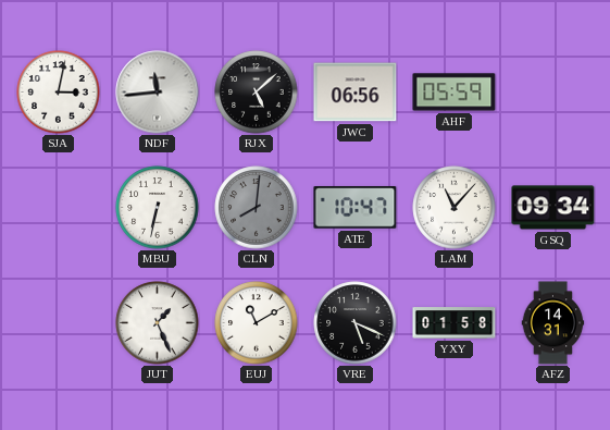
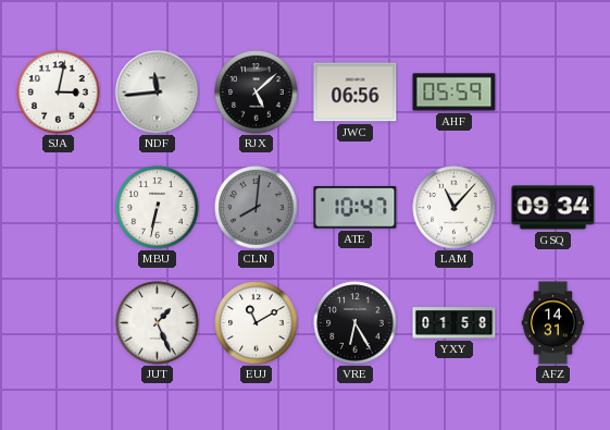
VRE: 5:19 -> 6:25
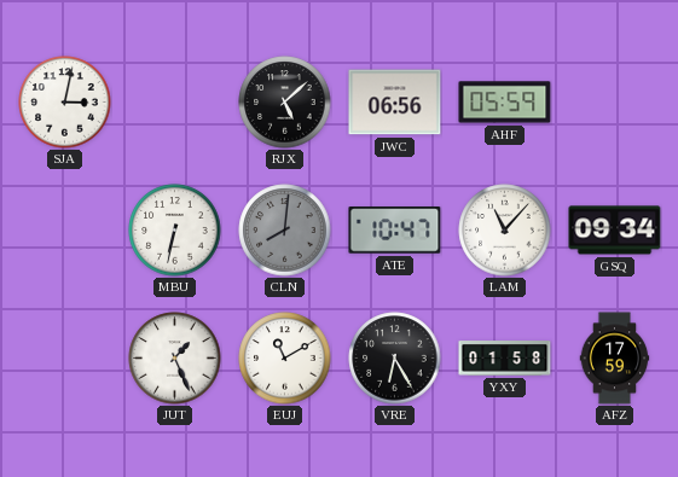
NDF: 11:44 -> none
AFZ: 14:31 -> 17:59
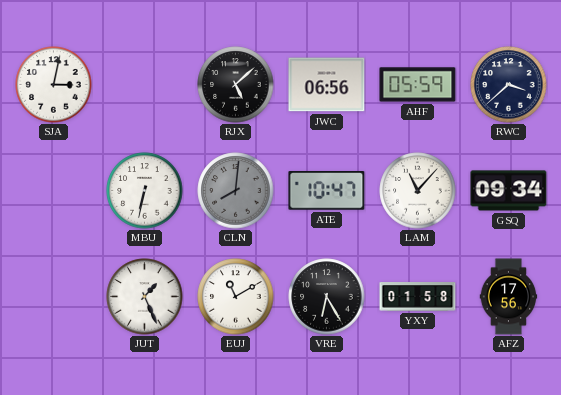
RWC: none -> 3:38
AFZ: 17:59 -> 17:56
